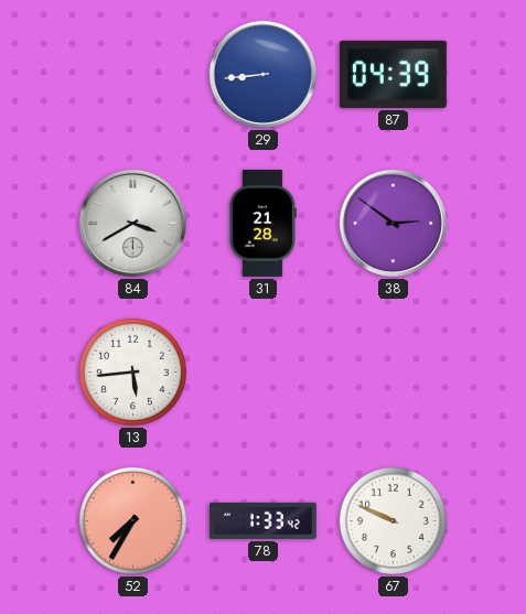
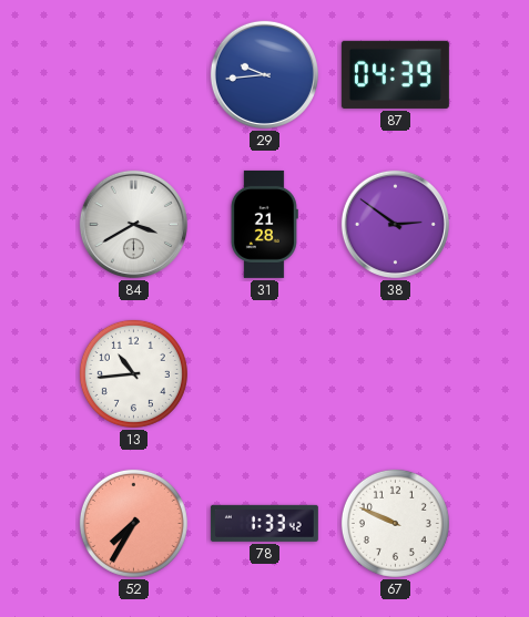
29: 8:44 -> 9:44
13: 5:44 -> 10:44
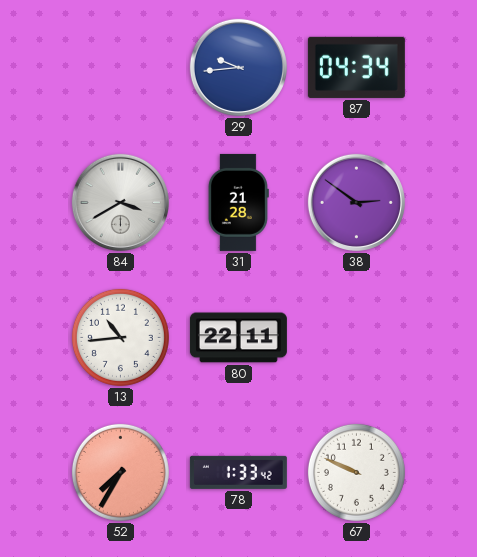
87: 04:39 -> 04:34
80: none -> 22:11
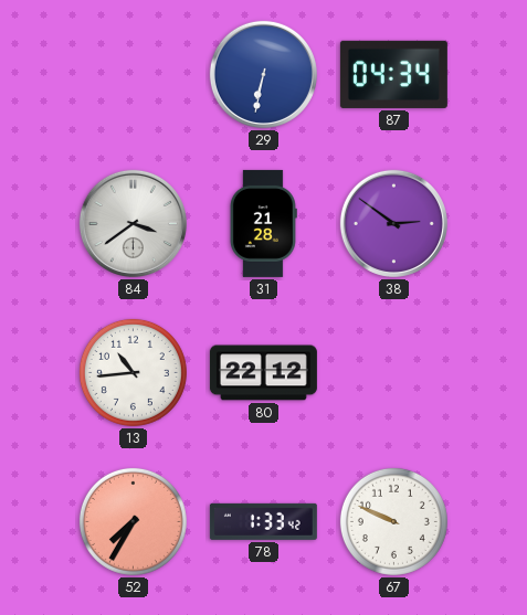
29: 9:44 -> 6:32
84: 3:40 -> 3:39
80: 22:11 -> 22:12
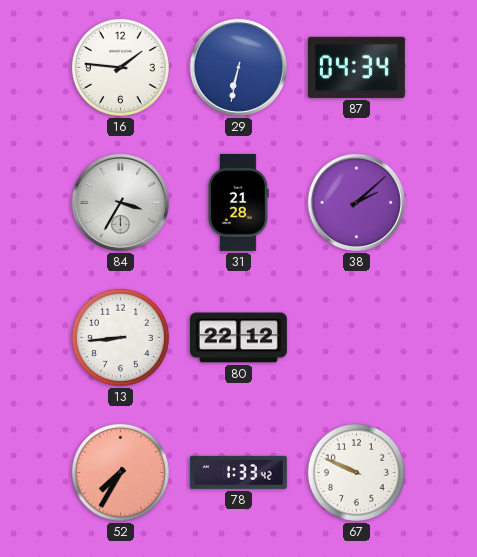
16: none -> 1:46
84: 3:39 -> 3:35
38: 2:51 -> 2:08
13: 10:44 -> 8:44
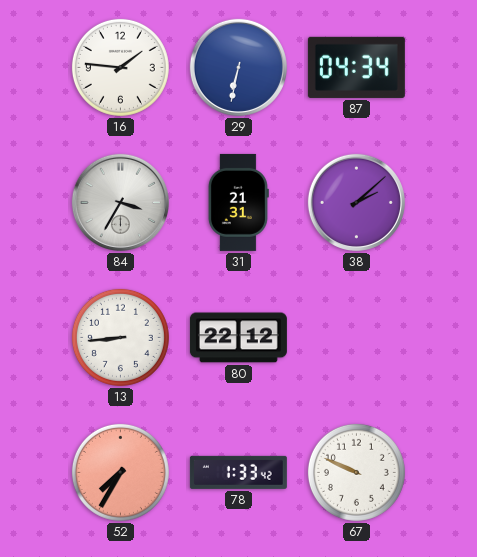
31: 21:28 -> 21:31
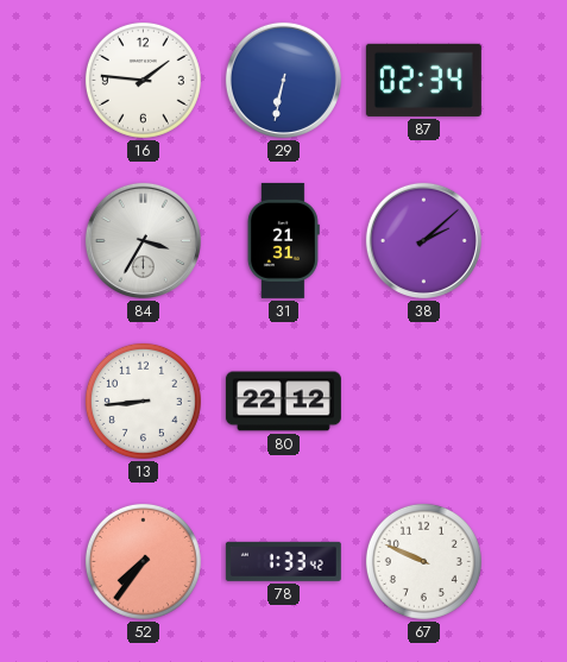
87: 04:34 -> 02:34
52: 7:35 -> 7:36
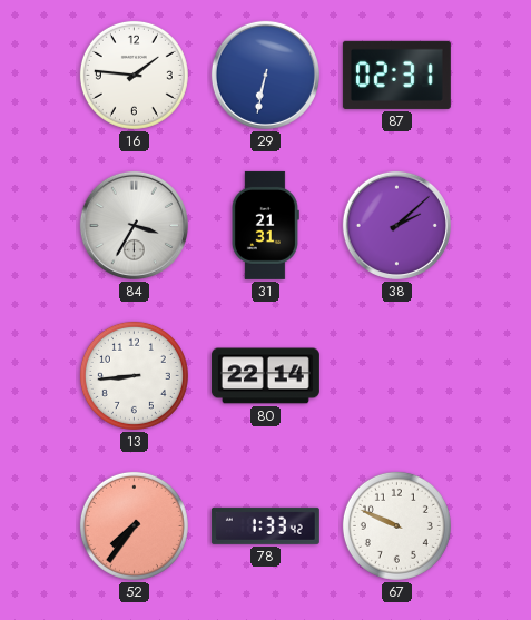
87: 02:34 -> 02:31
80: 22:12 -> 22:14
